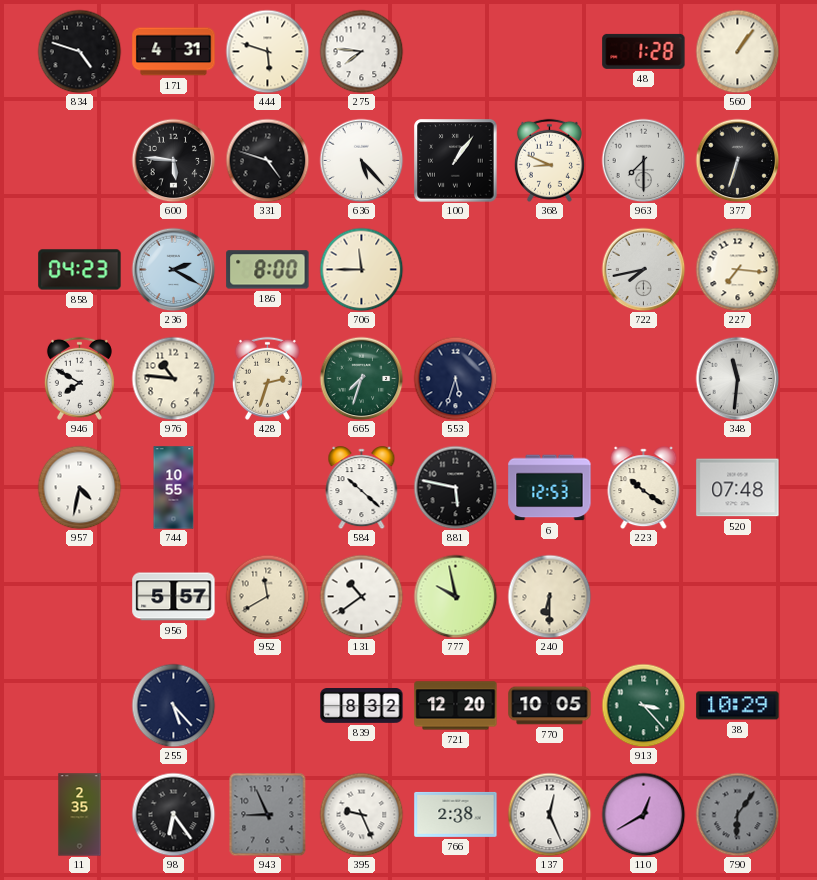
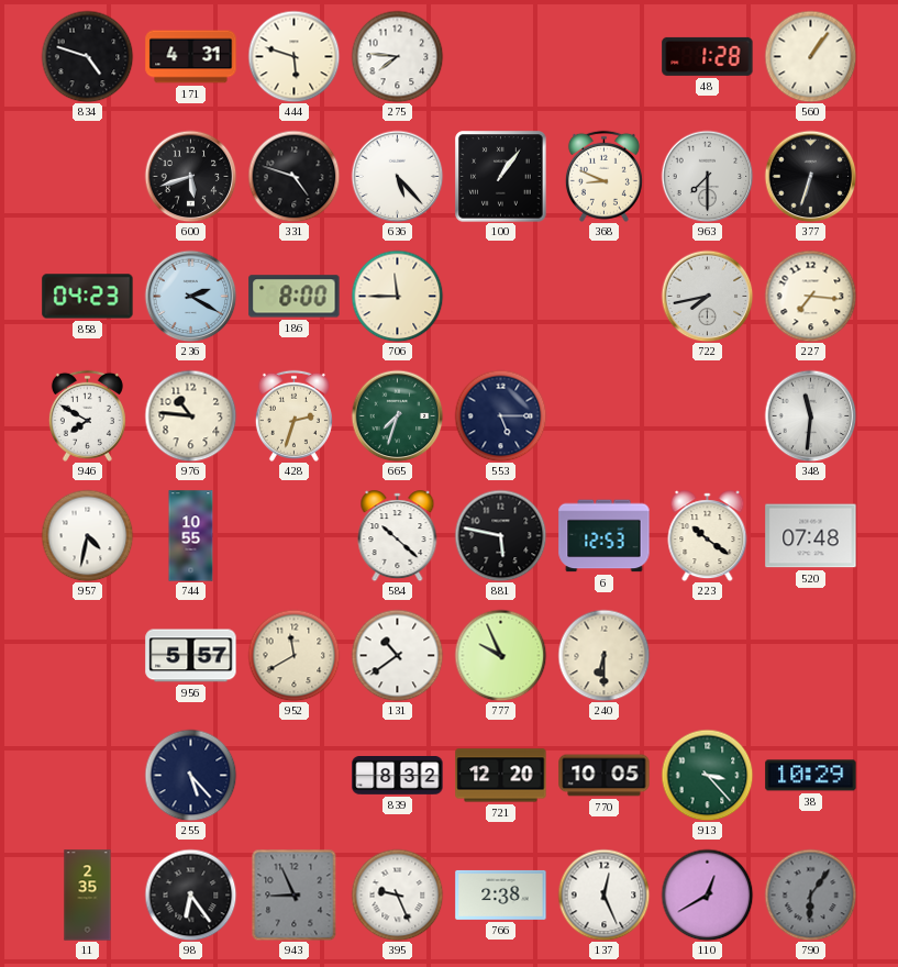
600: 5:46 -> 5:42
553: 5:33 -> 5:15
777: 9:58 -> 9:56
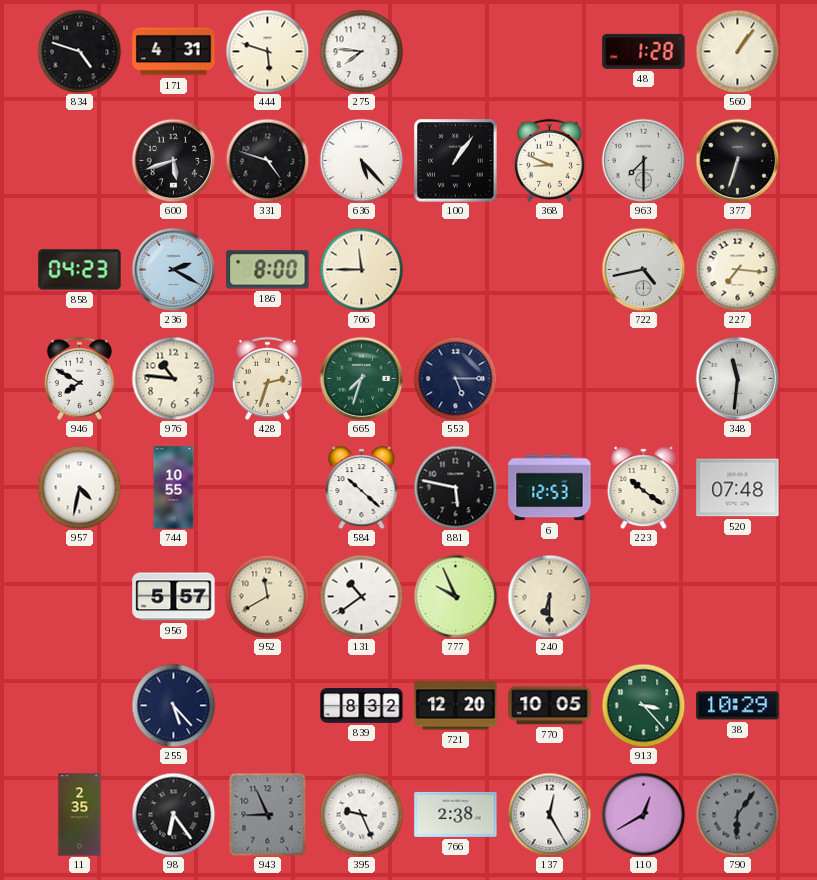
722: 7:43 -> 4:43
137: 12:26 -> 12:25
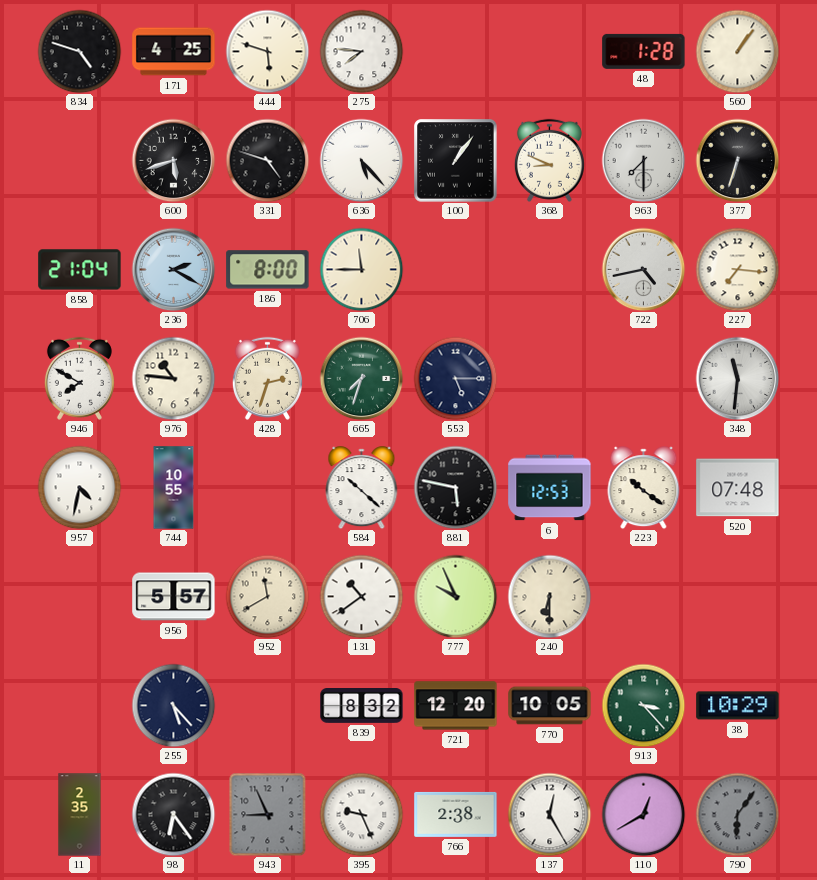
171: 4:31 -> 4:25
858: 04:23 -> 21:04
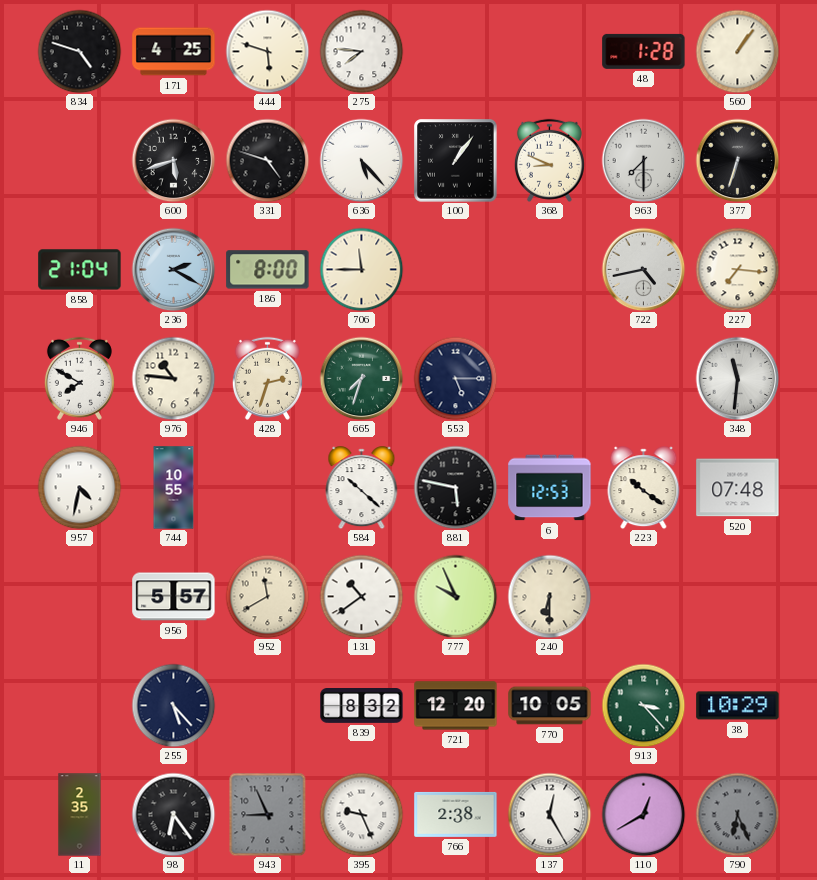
790: 6:06 -> 6:26
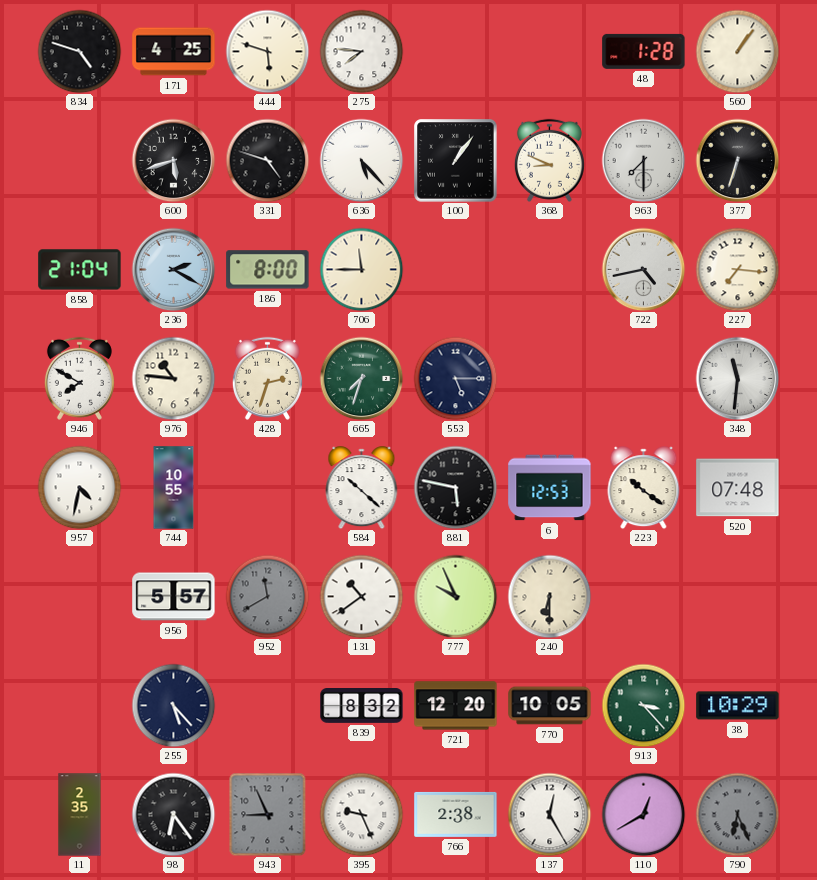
952 dial: cream -> grey
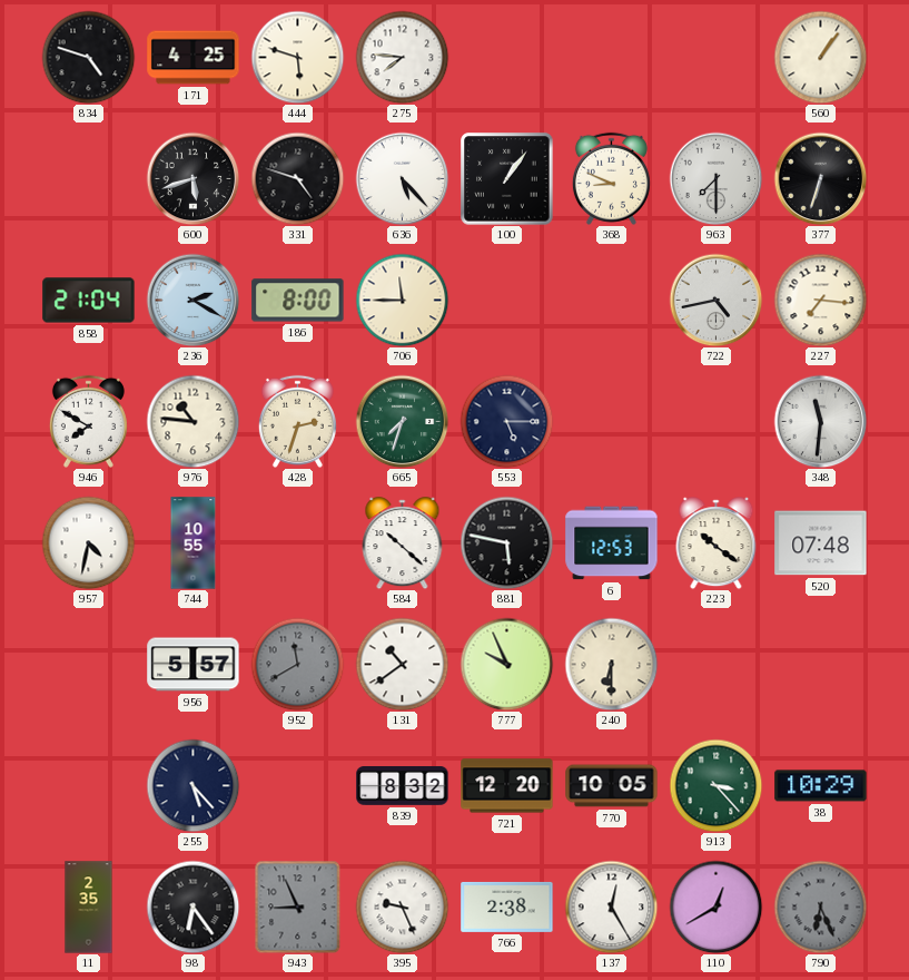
48: 1:28 -> none
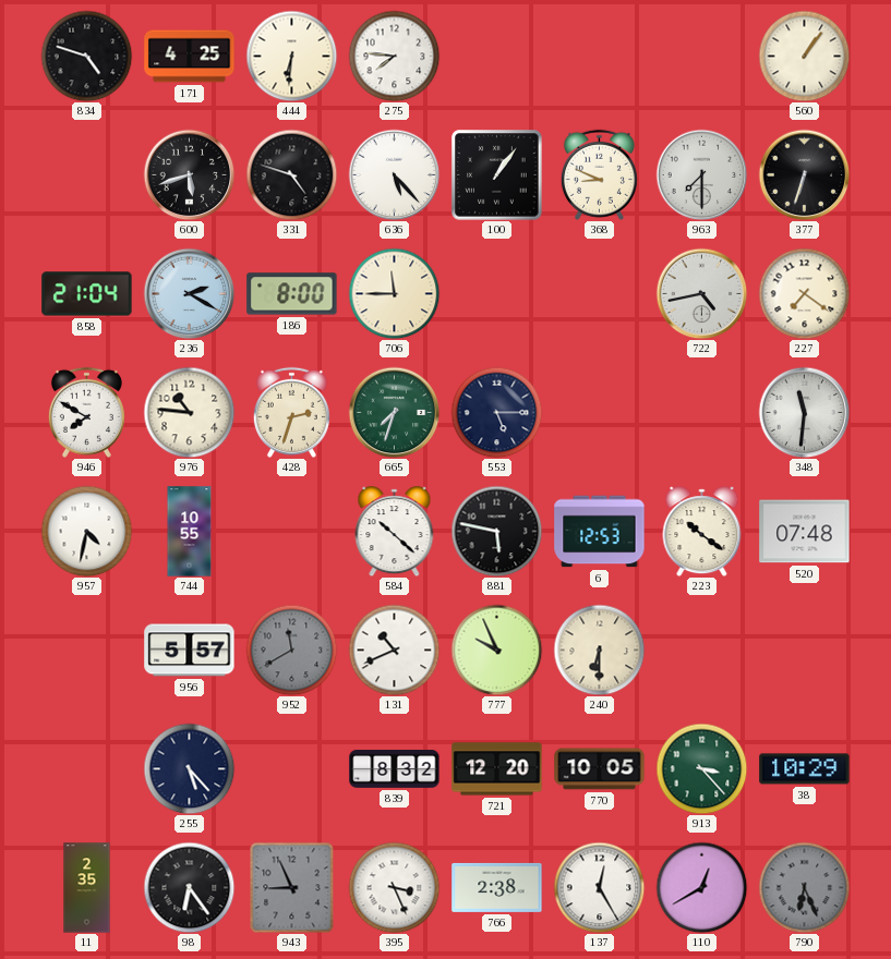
444: 5:48 -> 6:31
227: 7:16 -> 7:21
131: 10:39 -> 10:41
395: 9:26 -> 3:26
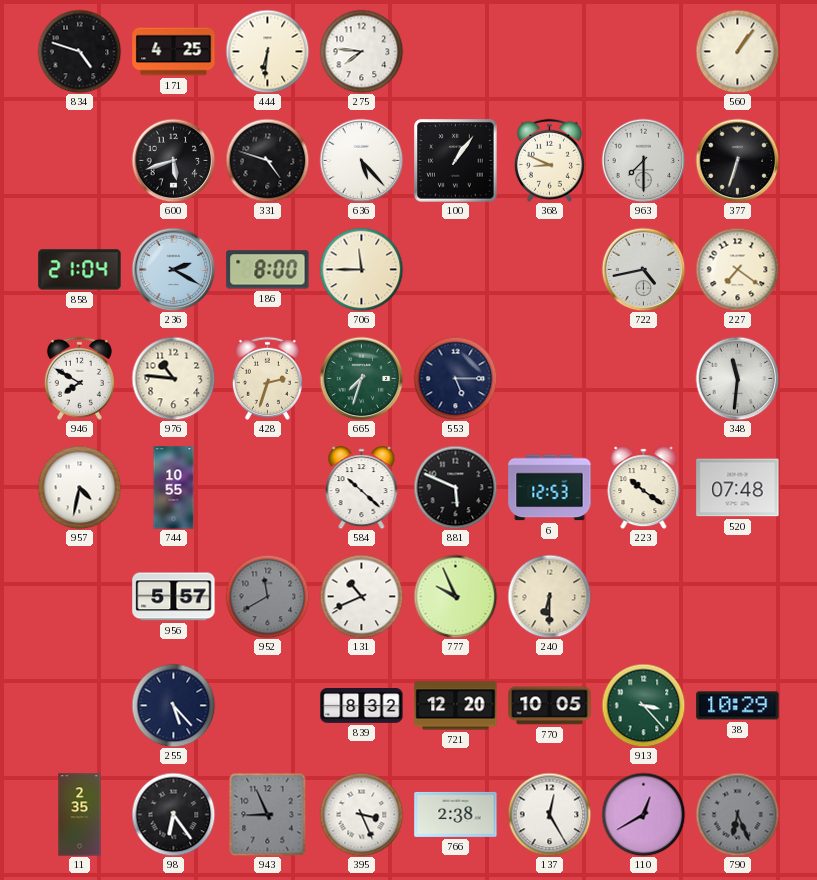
881: 5:47 -> 5:49
